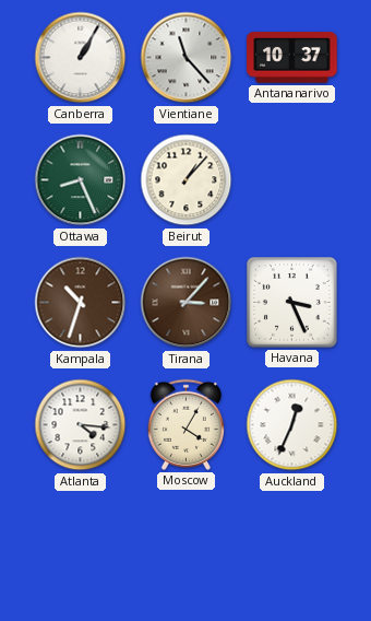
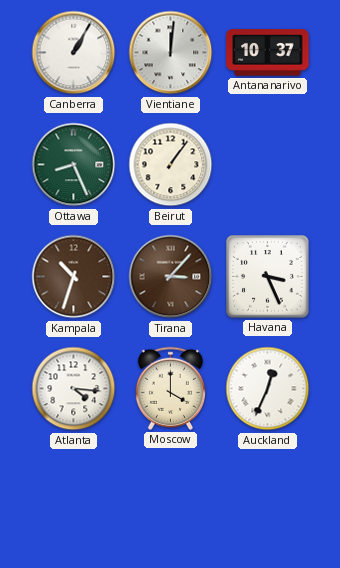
Vientiane: 11:23 -> 12:01
Beirut: 1:07 -> 1:06
Moscow: 4:05 -> 4:00
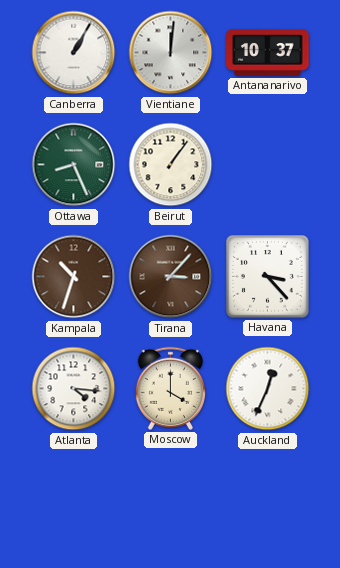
Havana: 3:26 -> 3:23
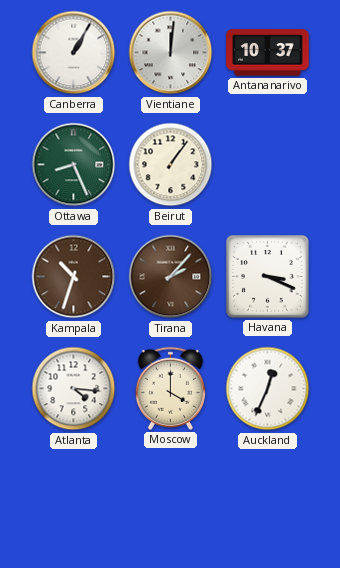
Tirana: 3:07 -> 2:07
Havana: 3:23 -> 3:19
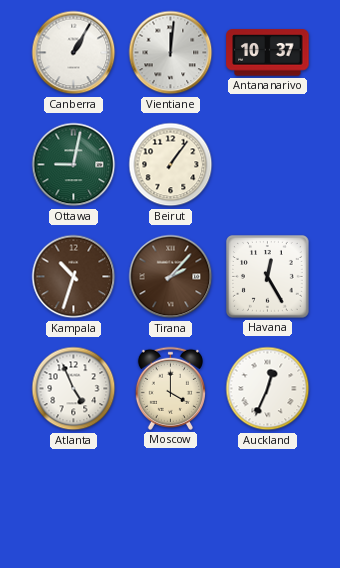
Ottawa: 8:26 -> 9:02
Havana: 3:19 -> 12:25
Atlanta: 4:16 -> 4:56
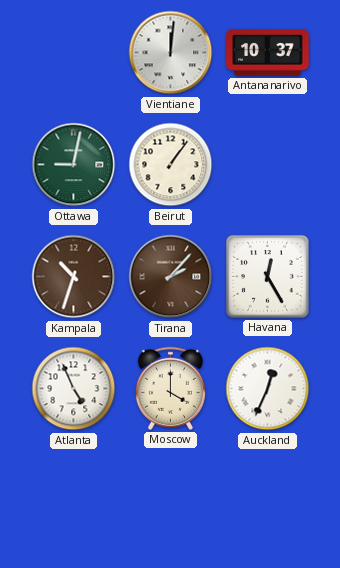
Canberra: 1:05 -> none
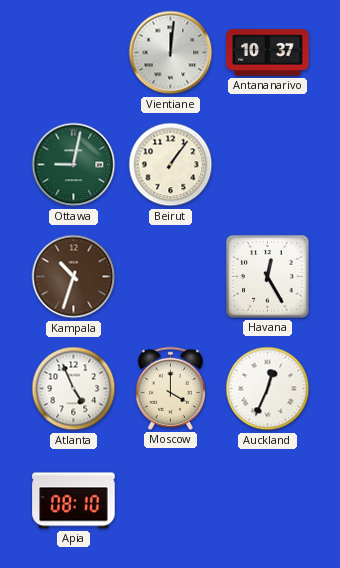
Tirana: 2:07 -> none
Apia: none -> 08:10
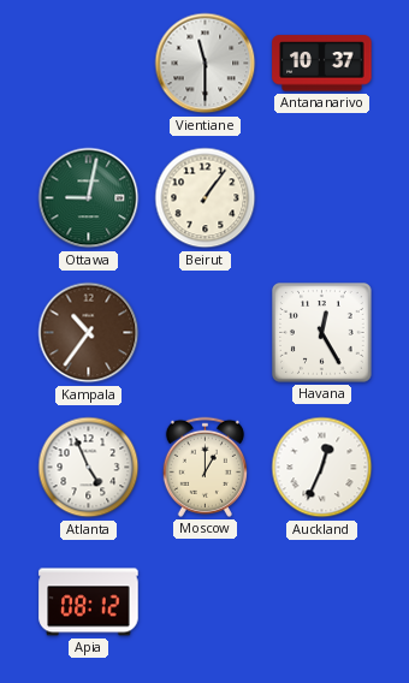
Vientiane: 12:01 -> 11:30
Kampala: 10:33 -> 10:36
Moscow: 4:00 -> 1:00
Apia: 08:10 -> 08:12
